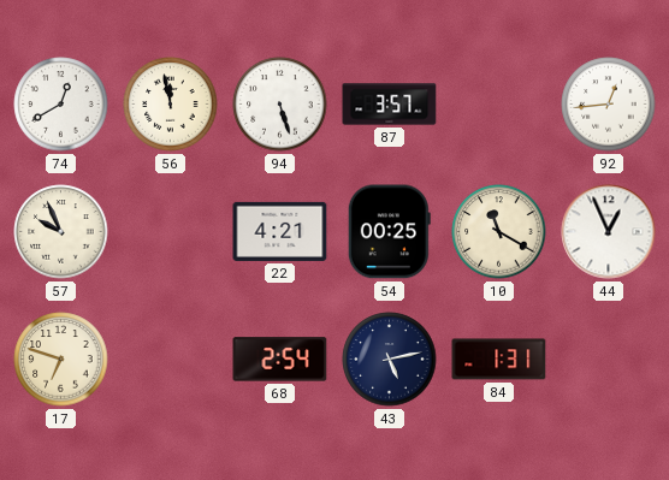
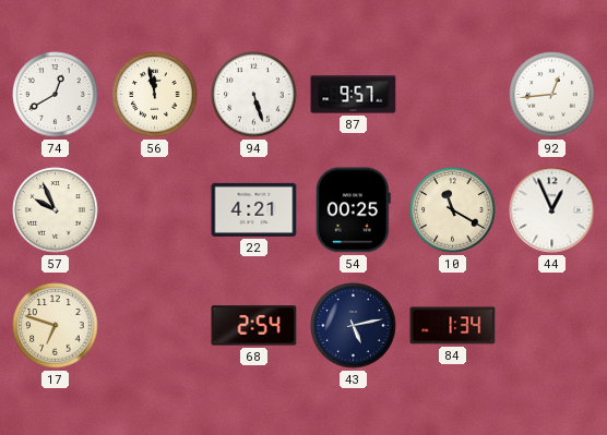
87: 3:57 -> 9:57
84: 1:31 -> 1:34
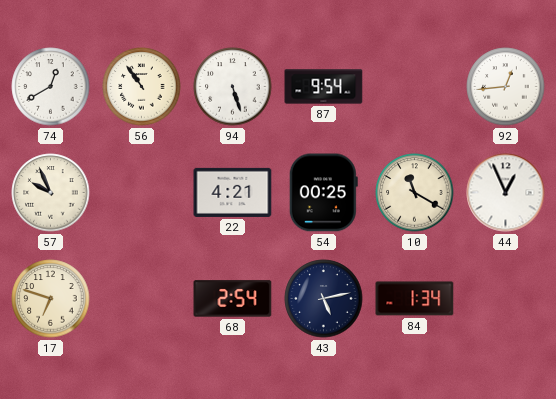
56: 11:58 -> 10:54
87: 9:57 -> 9:54
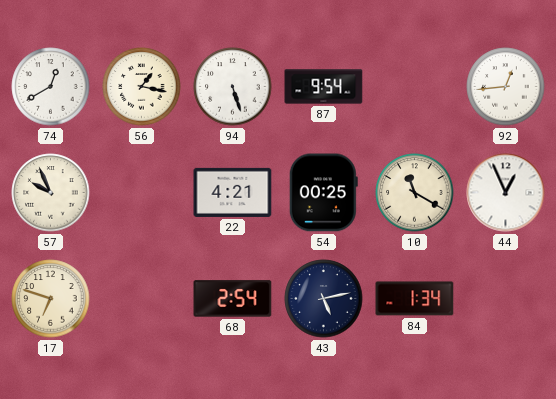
56: 10:54 -> 1:17
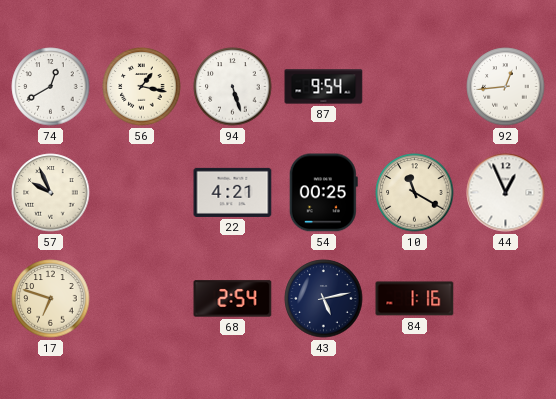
84: 1:34 -> 1:16
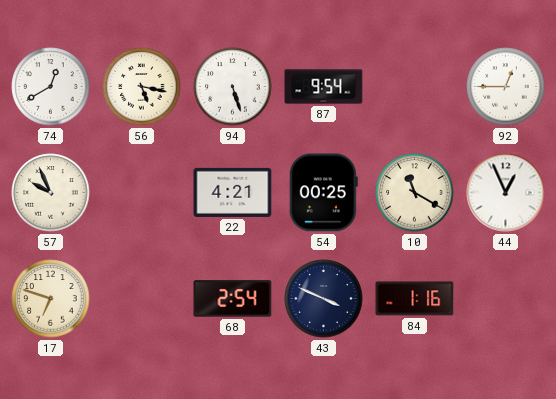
56: 1:17 -> 5:17
92: 12:44 -> 12:45
43: 5:13 -> 3:49
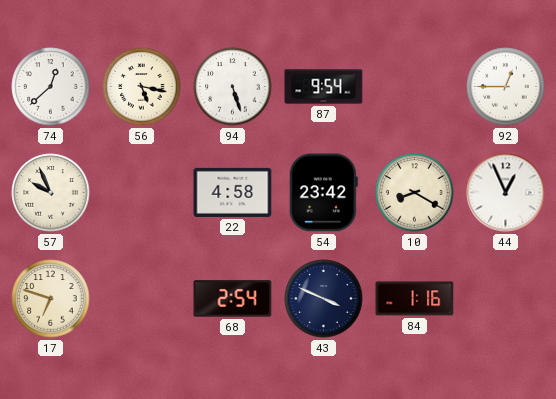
74: 12:40 -> 12:38
22: 4:21 -> 4:58
54: 00:25 -> 23:42
10: 11:20 -> 8:20
